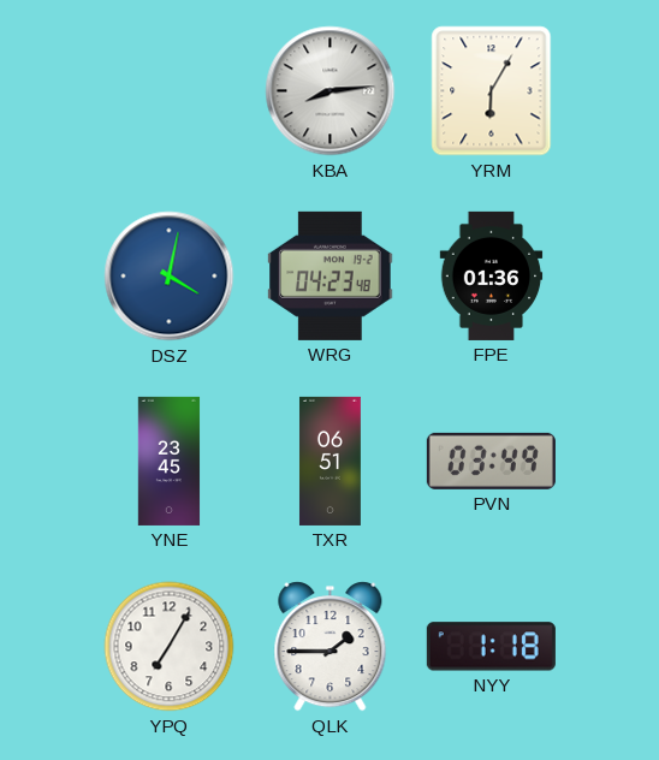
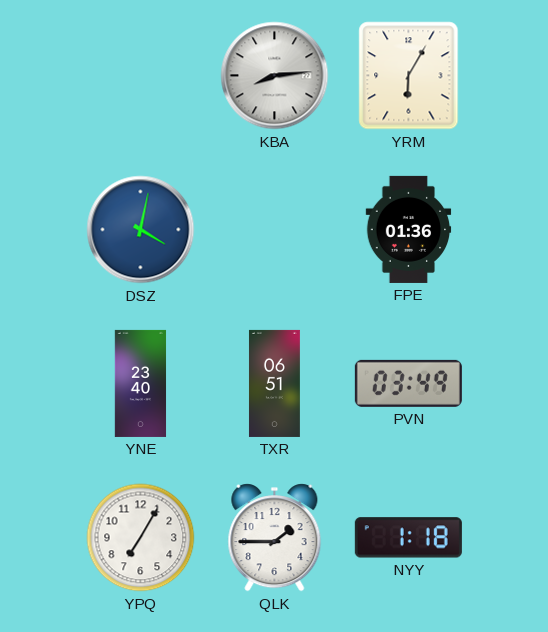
WRG: 04:23 -> none
YNE: 23:45 -> 23:40
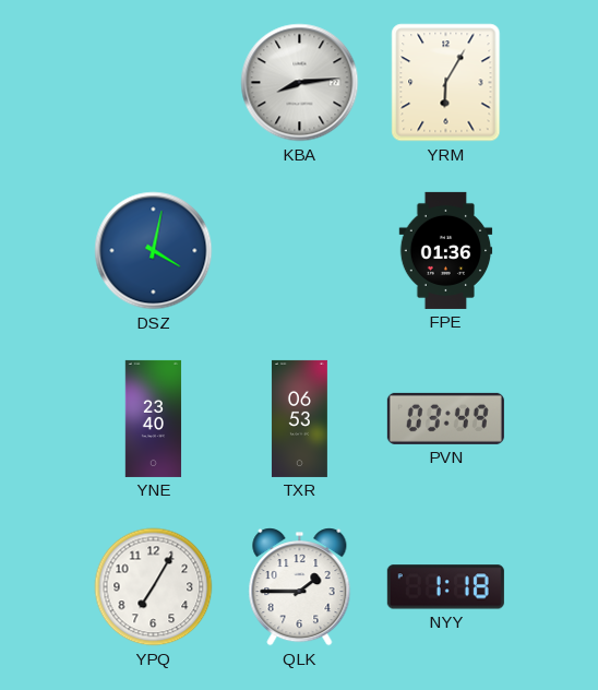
TXR: 06:51 -> 06:53
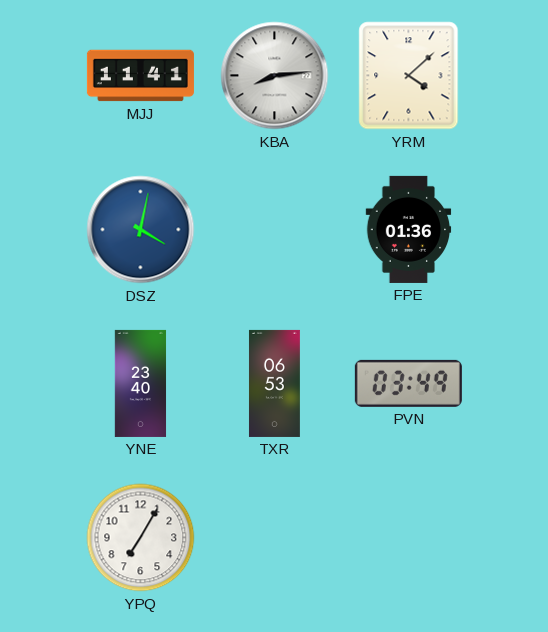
MJJ: none -> 11:41
YRM: 6:05 -> 4:08
QLK: 1:45 -> none
NYY: 1:18 -> none
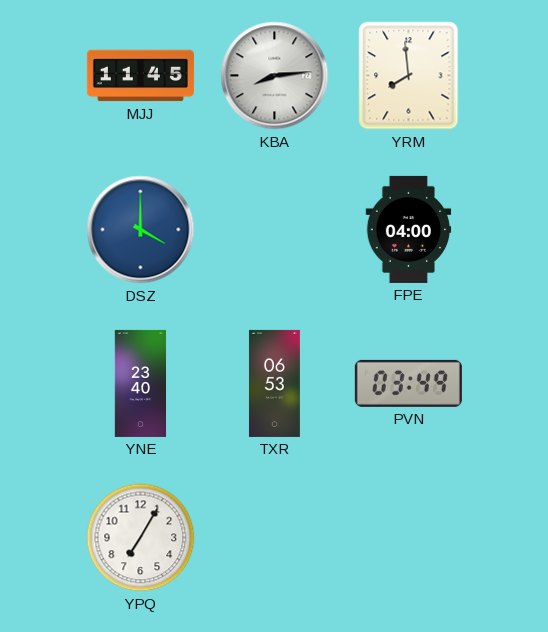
MJJ: 11:41 -> 11:45
YRM: 4:08 -> 7:59
DSZ: 4:02 -> 4:00
FPE: 01:36 -> 04:00
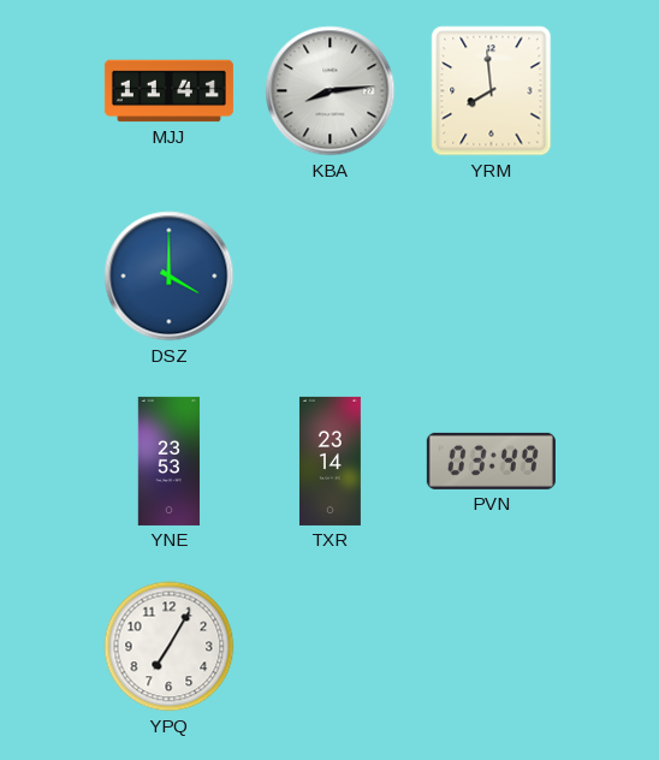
MJJ: 11:45 -> 11:41
FPE: 04:00 -> none
YNE: 23:40 -> 23:53
TXR: 06:53 -> 23:14
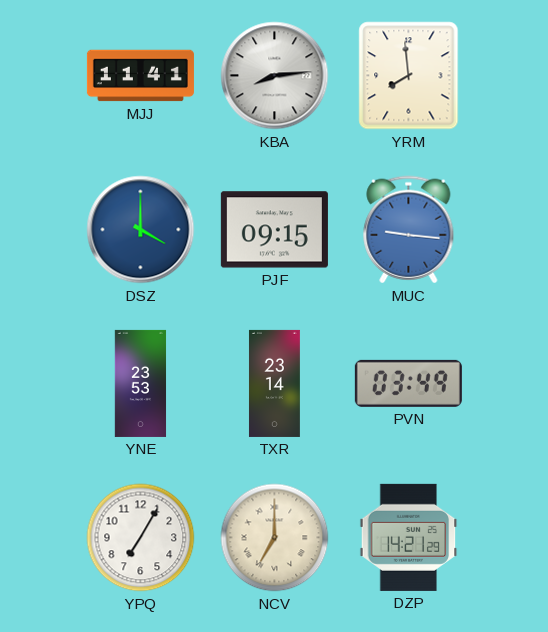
PJF: none -> 09:15
MUC: none -> 9:16
NCV: none -> 7:00
DZP: none -> 14:21
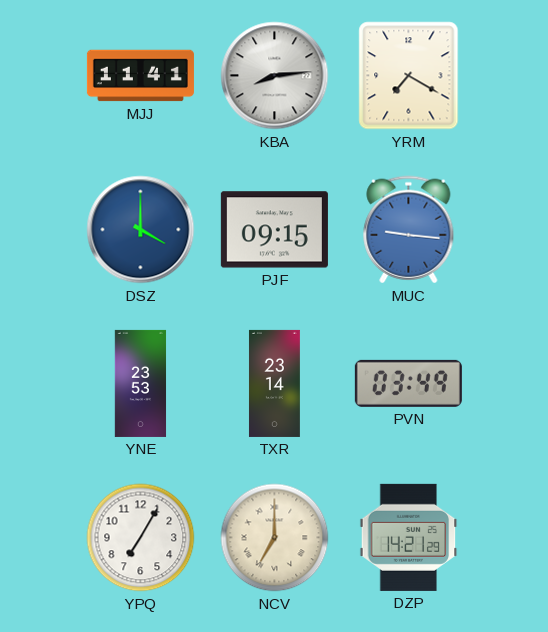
YRM: 7:59 -> 7:20
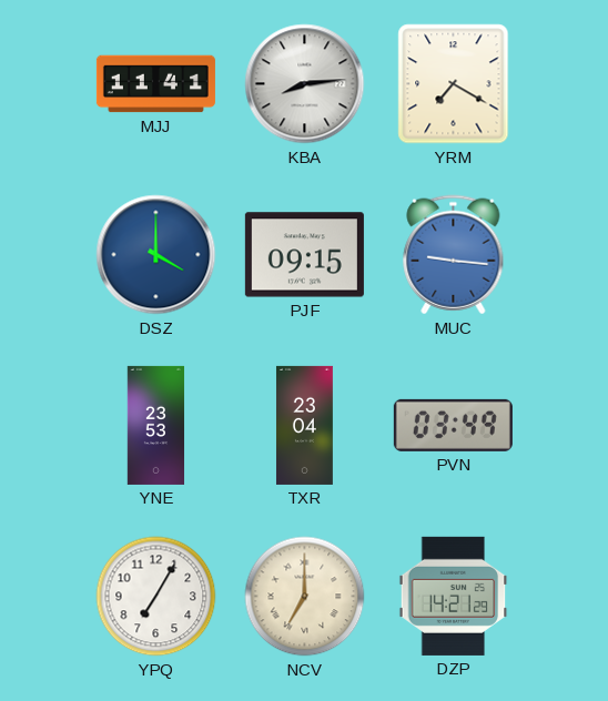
TXR: 23:14 -> 23:04
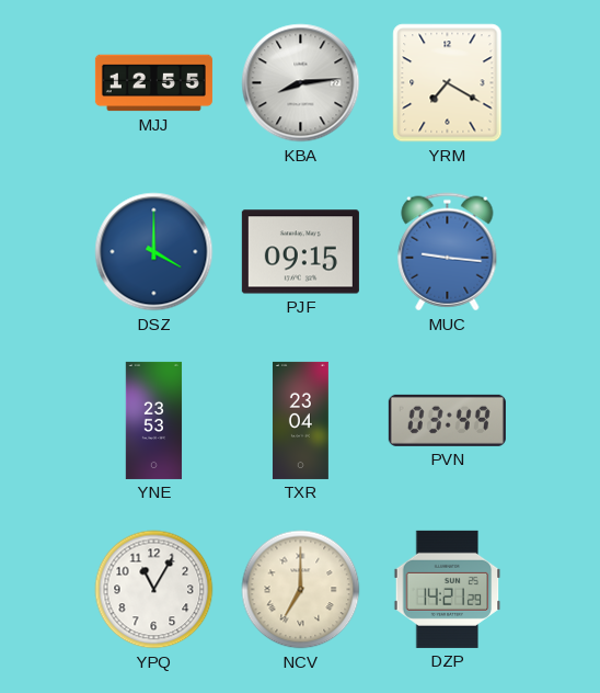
MJJ: 11:41 -> 12:55
YPQ: 7:05 -> 11:05
